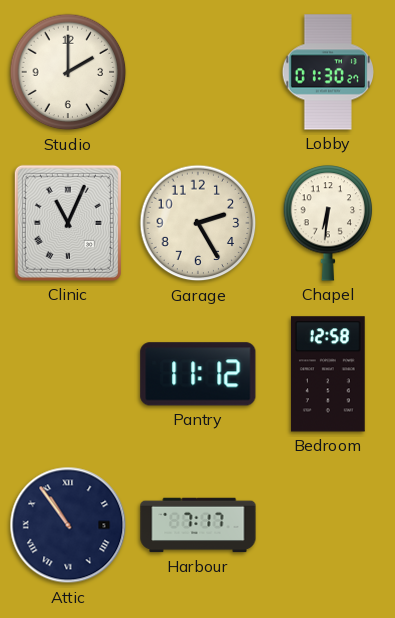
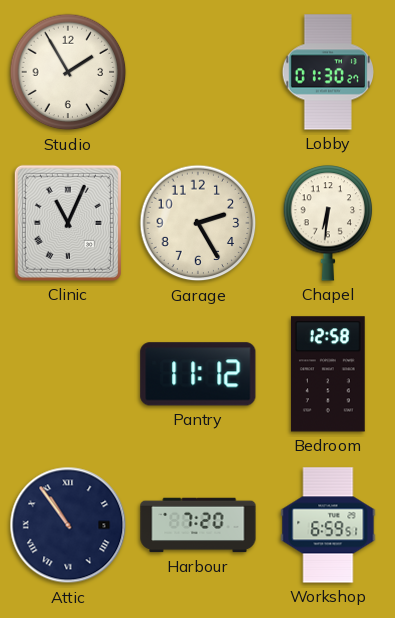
Studio: 2:00 -> 1:55
Harbour: 7:17 -> 7:20
Workshop: none -> 6:59
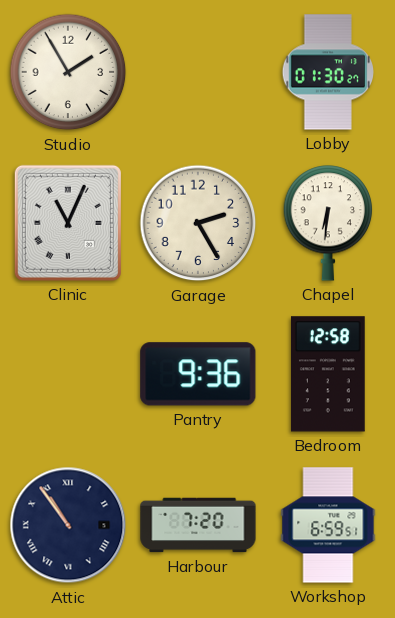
Pantry: 11:12 -> 9:36
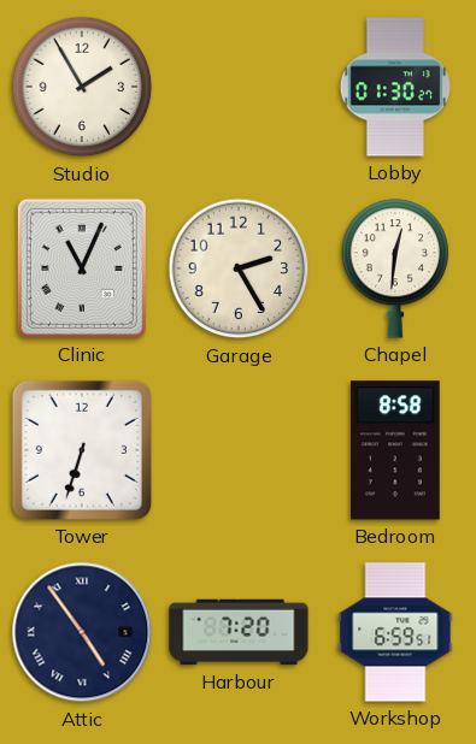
Chapel: 6:31 -> 12:31
Tower: none -> 6:33
Pantry: 9:36 -> none
Bedroom: 12:58 -> 8:58
Attic: 10:54 -> 4:54
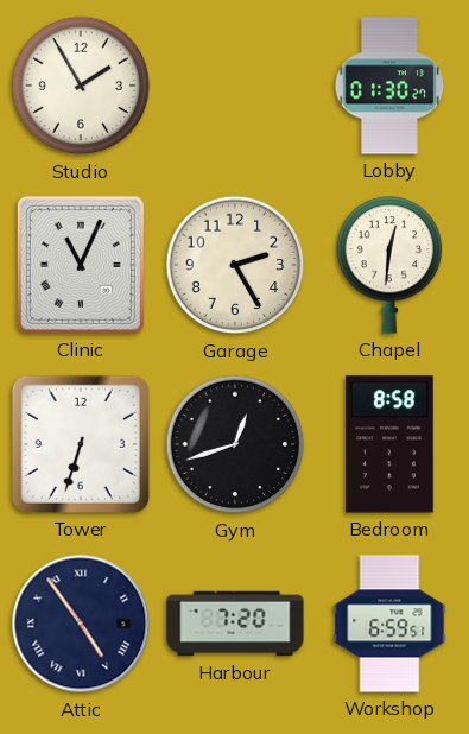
Gym: none -> 12:42
